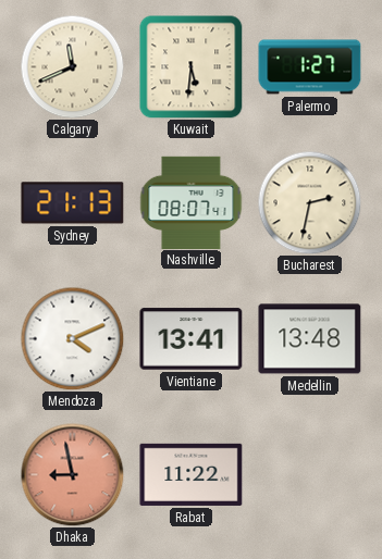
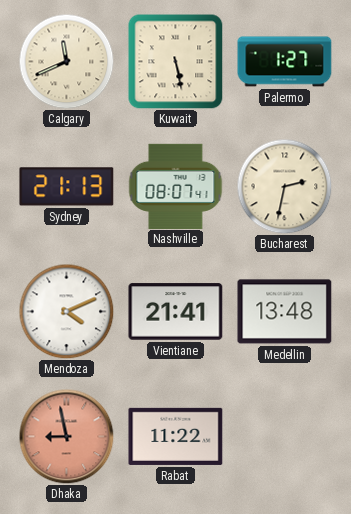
Kuwait: 5:31 -> 5:28
Vientiane: 13:41 -> 21:41
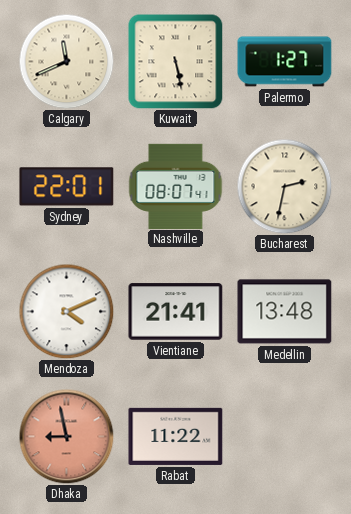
Sydney: 21:13 -> 22:01
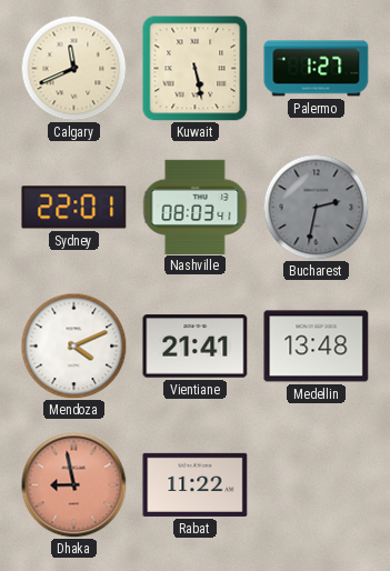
Nashville: 08:07 -> 08:03
Bucharest dial: cream -> grey
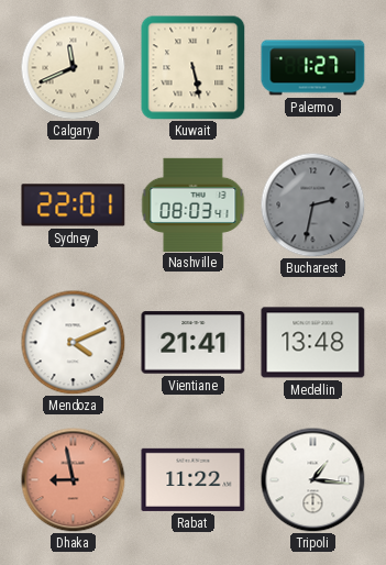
Tripoli: none -> 1:16
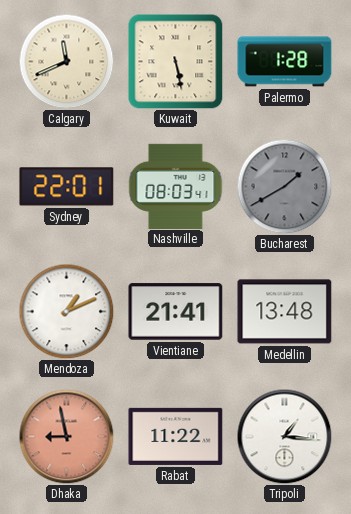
Palermo: 1:27 -> 1:28
Bucharest: 2:32 -> 1:40
Mendoza: 4:11 -> 1:11
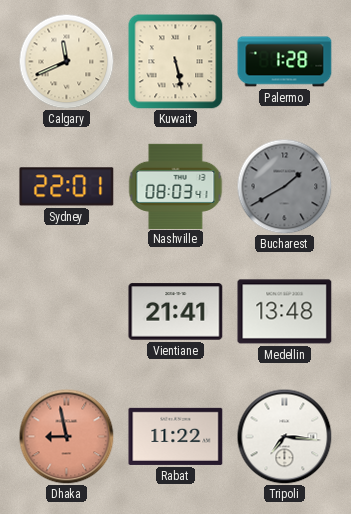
Mendoza: 1:11 -> none
Tripoli: 1:16 -> 7:16
